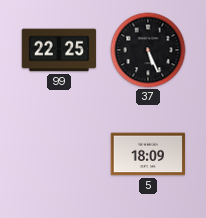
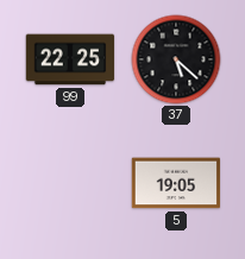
37: 5:26 -> 5:22
5: 18:09 -> 19:05
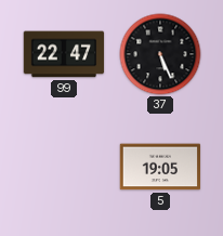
99: 22:25 -> 22:47
37: 5:22 -> 5:26
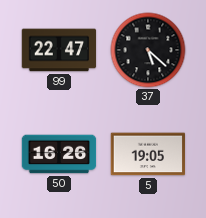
37: 5:26 -> 5:22
50: none -> 16:26
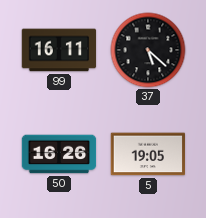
99: 22:47 -> 16:11
